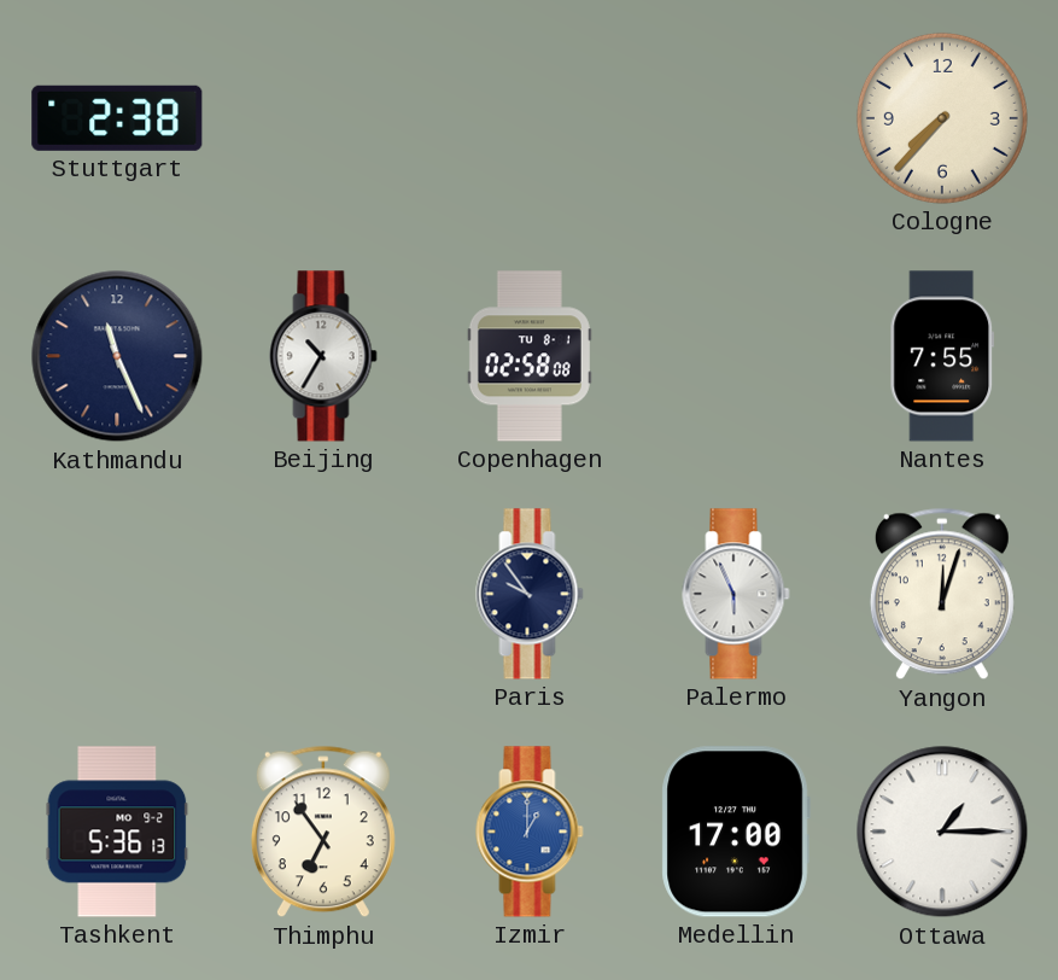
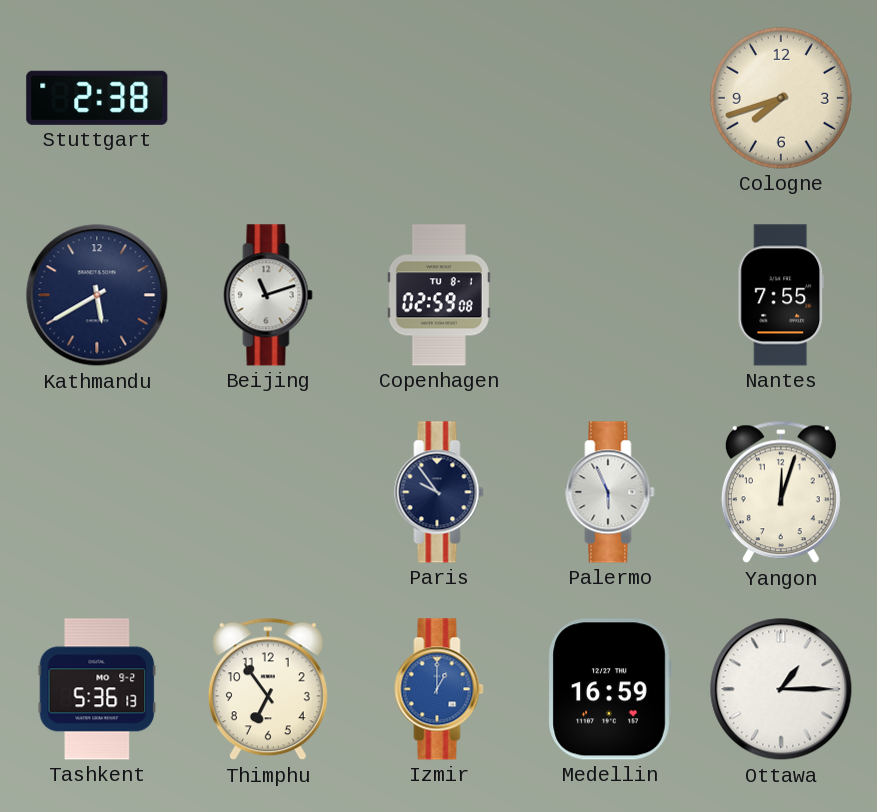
Cologne: 7:37 -> 7:42
Kathmandu: 11:26 -> 5:40
Beijing: 10:35 -> 11:12
Copenhagen: 02:58 -> 02:59
Medellin: 17:00 -> 16:59
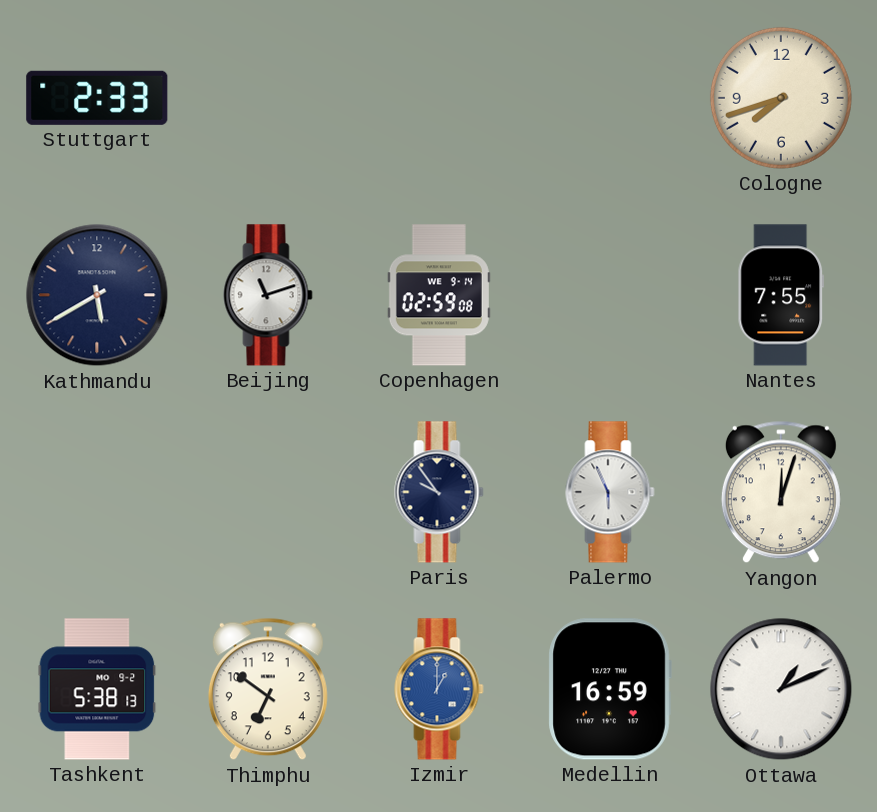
Stuttgart: 2:38 -> 2:33
Copenhagen date: TU 8-1 -> WE 9-14
Tashkent: 5:36 -> 5:38
Thimphu: 6:54 -> 6:51
Ottawa: 1:15 -> 1:11
